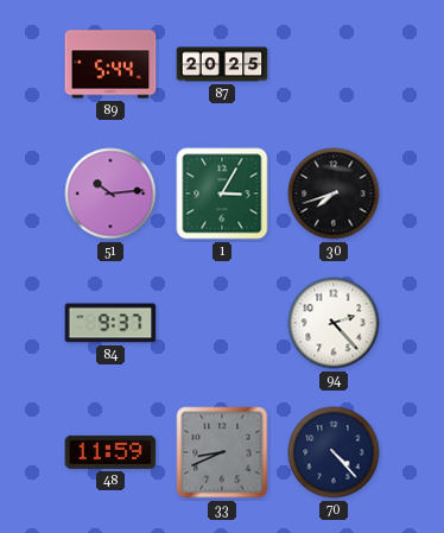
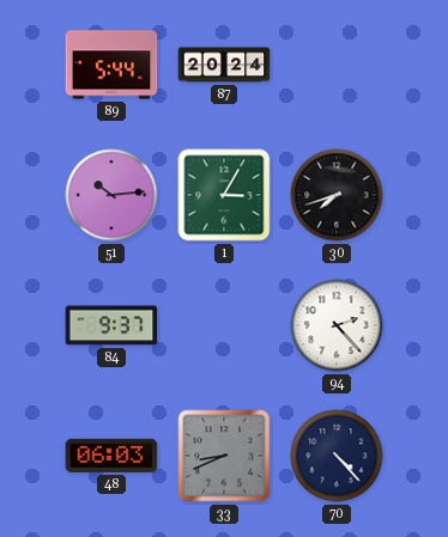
87: 20:25 -> 20:24
48: 11:59 -> 06:03
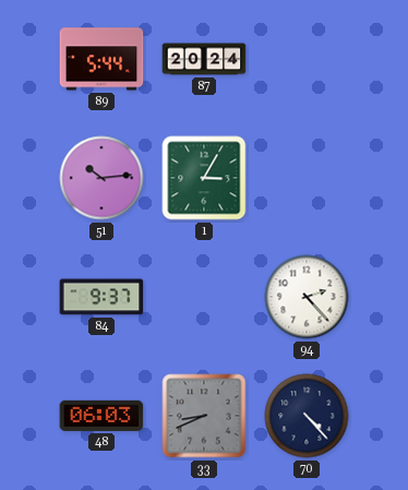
30: 7:42 -> none
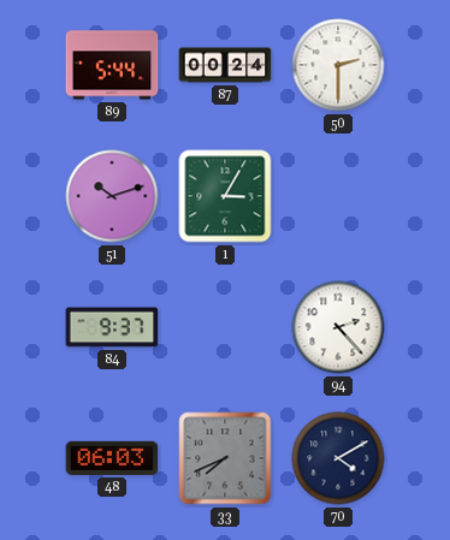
87: 20:24 -> 00:24
50: none -> 2:30
51: 10:14 -> 10:12
33: 8:41 -> 7:41
70: 4:23 -> 4:10
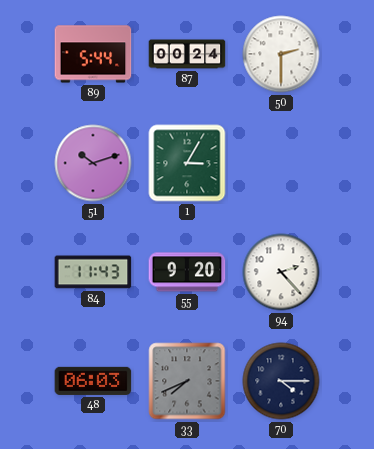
84: 9:37 -> 11:43
55: none -> 9:20
70: 4:10 -> 4:15
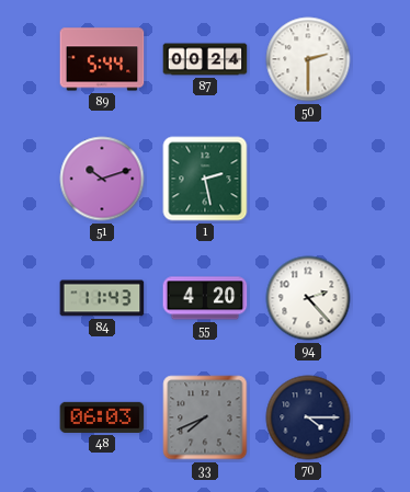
1: 3:05 -> 2:28
55: 9:20 -> 4:20
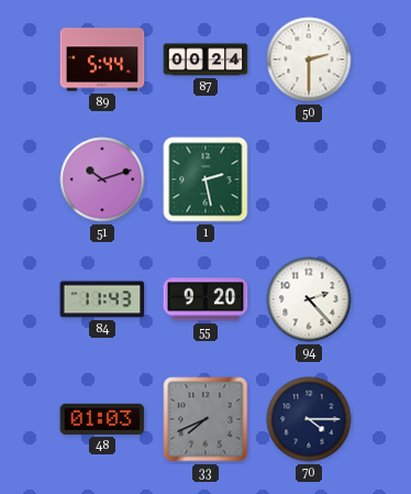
55: 4:20 -> 9:20
48: 06:03 -> 01:03
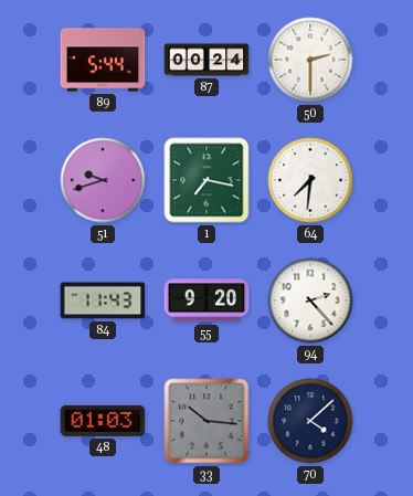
51: 10:12 -> 9:42
1: 2:28 -> 7:17
64: none -> 7:31
33: 7:41 -> 10:16
70: 4:15 -> 4:08
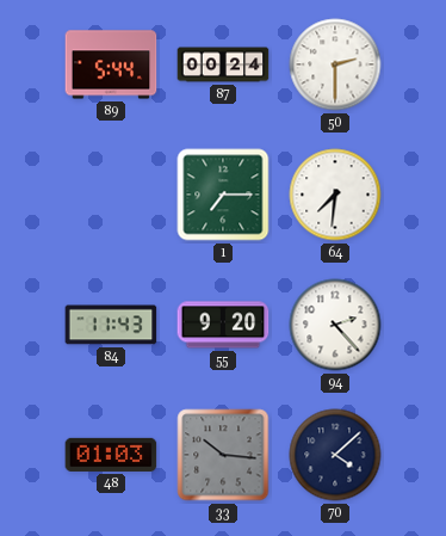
51: 9:42 -> none
1: 7:17 -> 7:15
